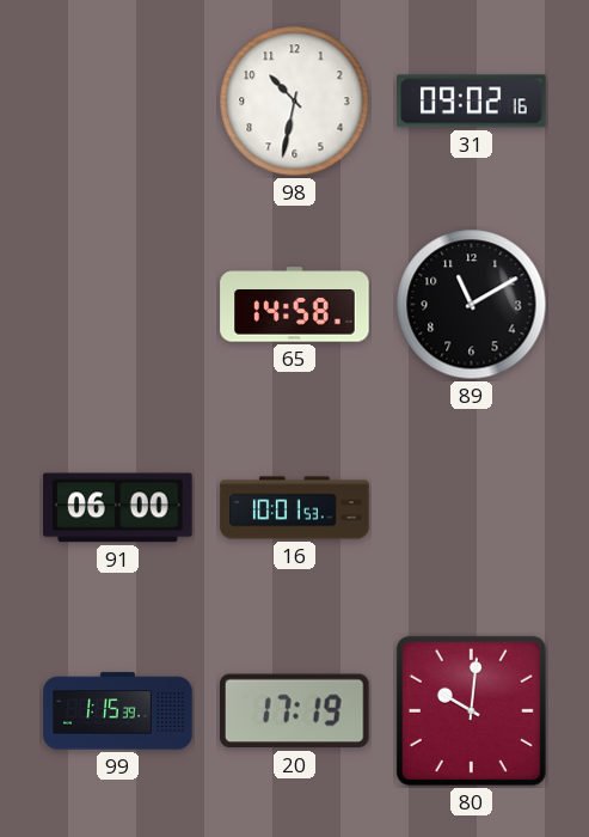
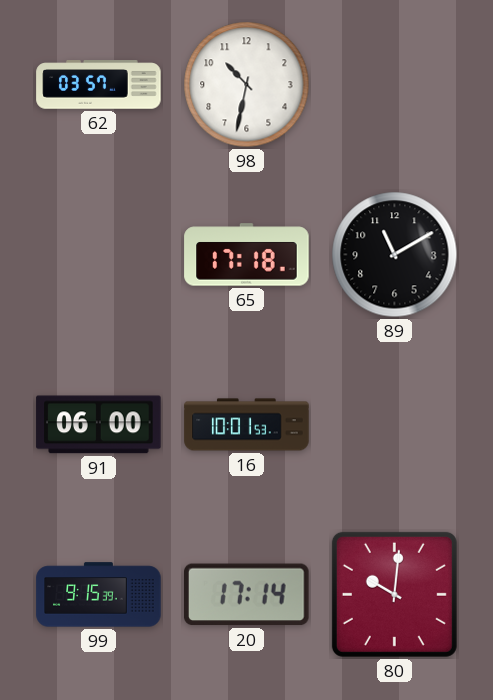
62: none -> 03:57
31: 09:02 -> none
65: 14:58 -> 17:18
99: 1:15 -> 9:15
20: 17:19 -> 17:14
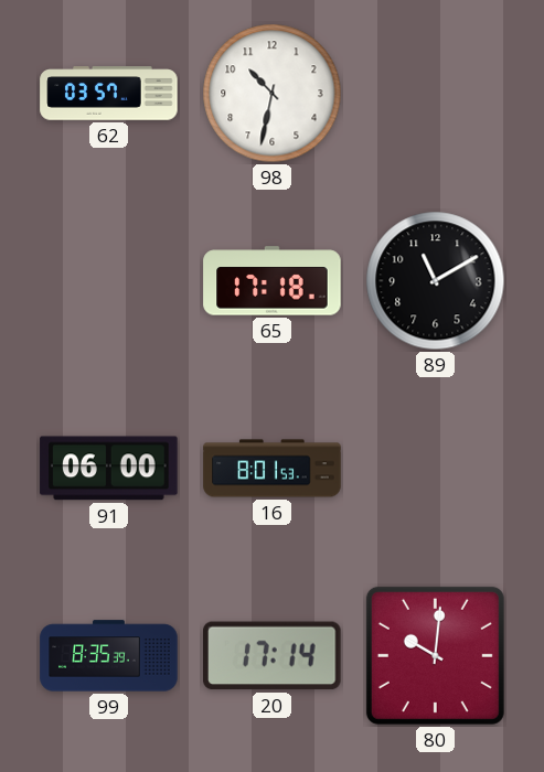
16: 10:01 -> 8:01
99: 9:15 -> 8:35
